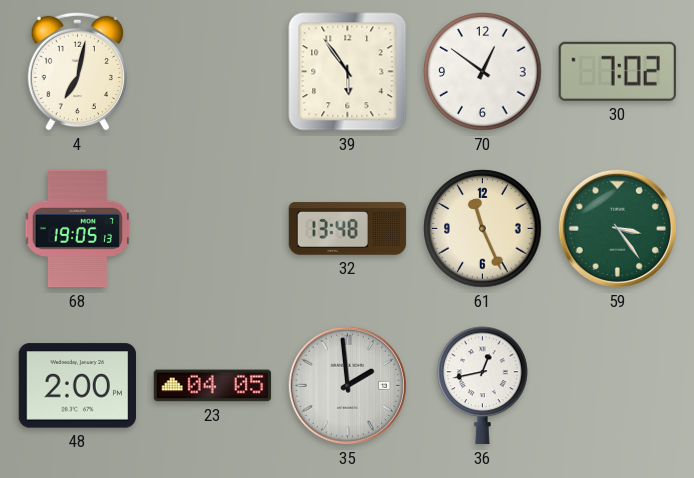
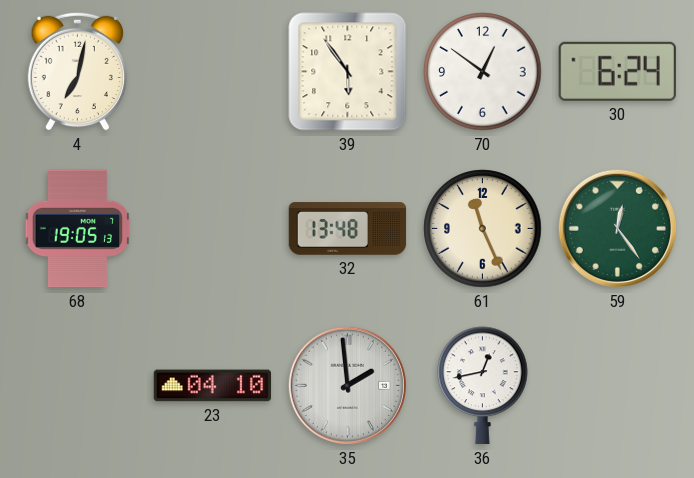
30: 7:02 -> 6:24
59: 3:24 -> 12:24
48: 2:00 -> none
23: 04:05 -> 04:10
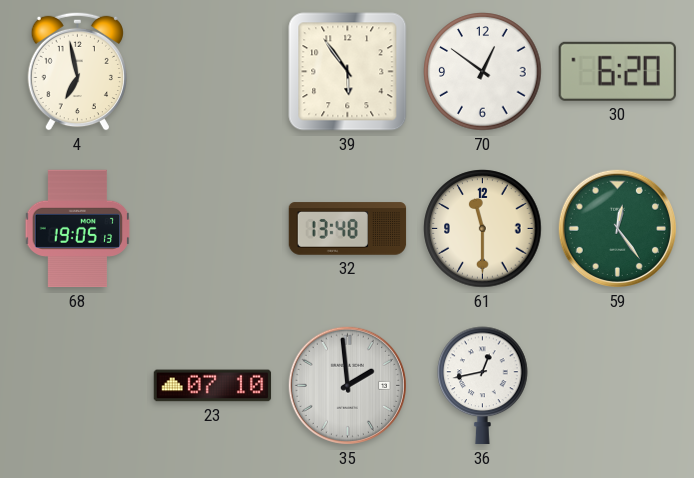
4: 7:02 -> 6:58
30: 6:24 -> 6:20
61: 11:26 -> 11:30
23: 04:10 -> 07:10
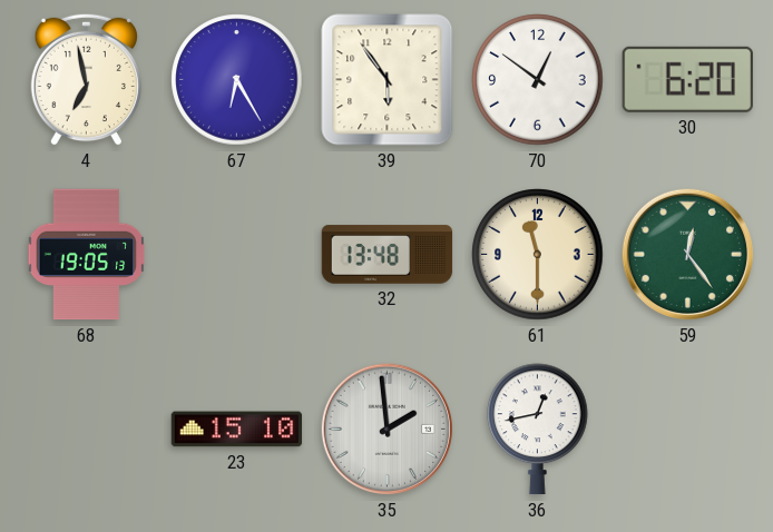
67: none -> 6:25
23: 07:10 -> 15:10
